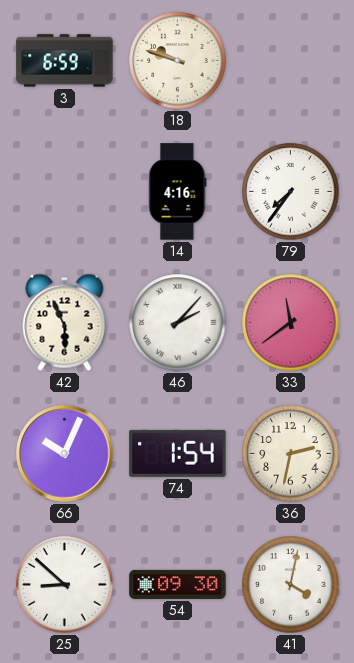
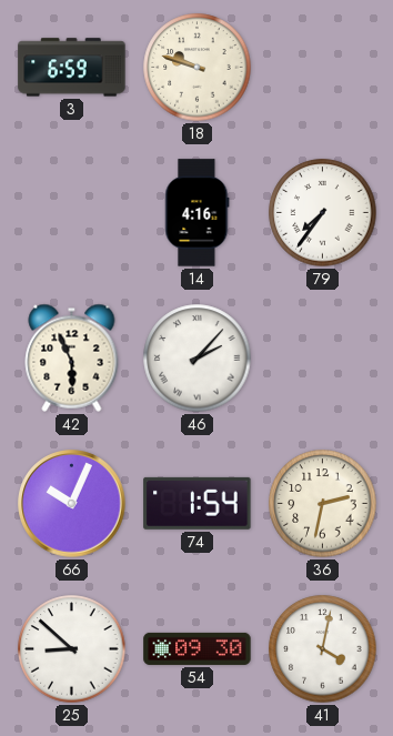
33: 11:39 -> none
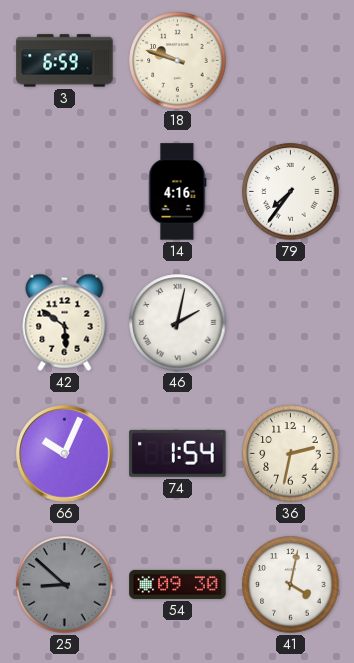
42: 5:56 -> 5:51
46: 2:07 -> 2:02
25 dial: white -> grey
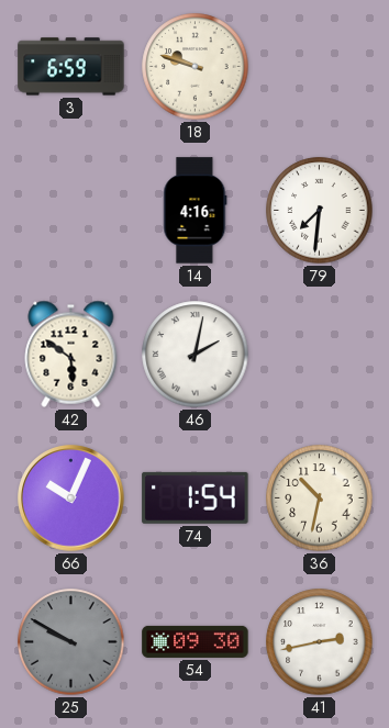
79: 7:36 -> 7:31
36: 2:32 -> 10:32
25: 8:52 -> 9:50
41: 4:02 -> 2:43
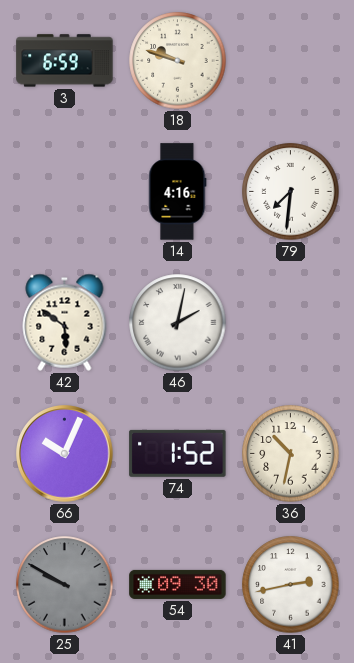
74: 1:54 -> 1:52
